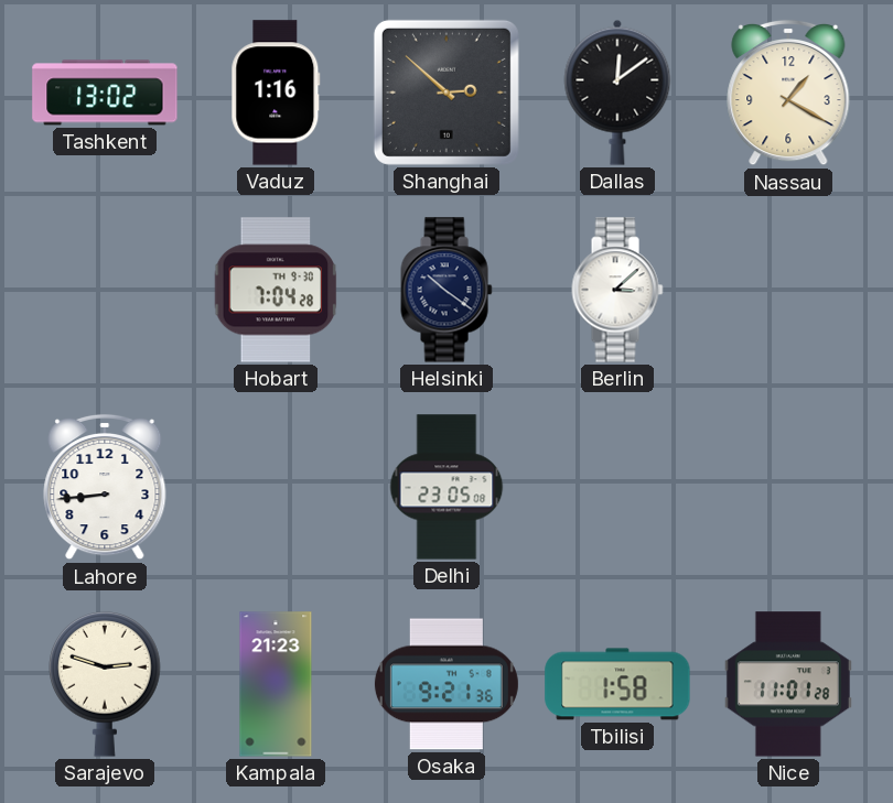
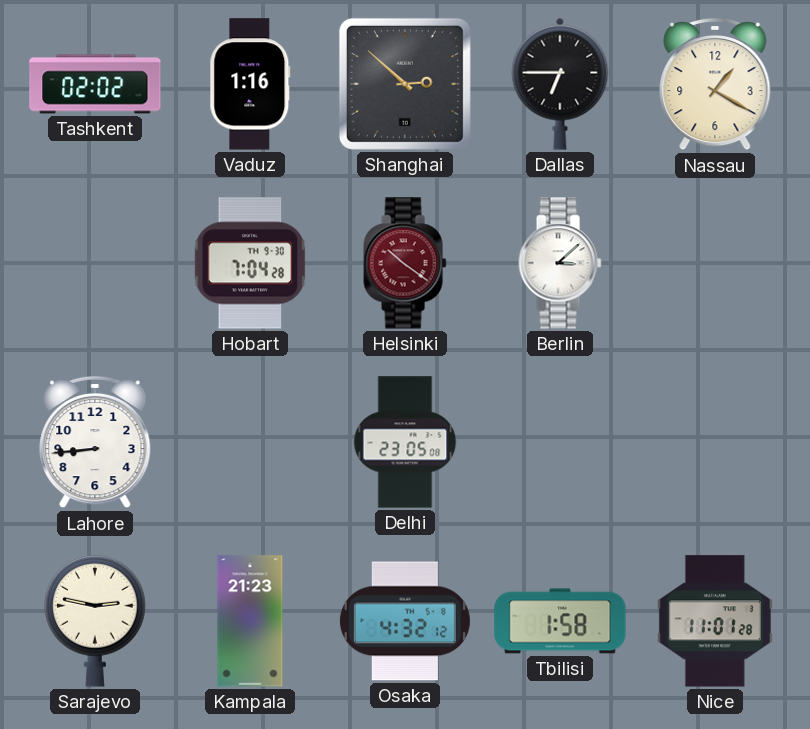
Tashkent: 13:02 -> 02:02
Dallas: 12:09 -> 6:45
Helsinki dial: navy -> burgundy
Sarajevo: 2:48 -> 2:47
Osaka: 9:21 -> 4:32
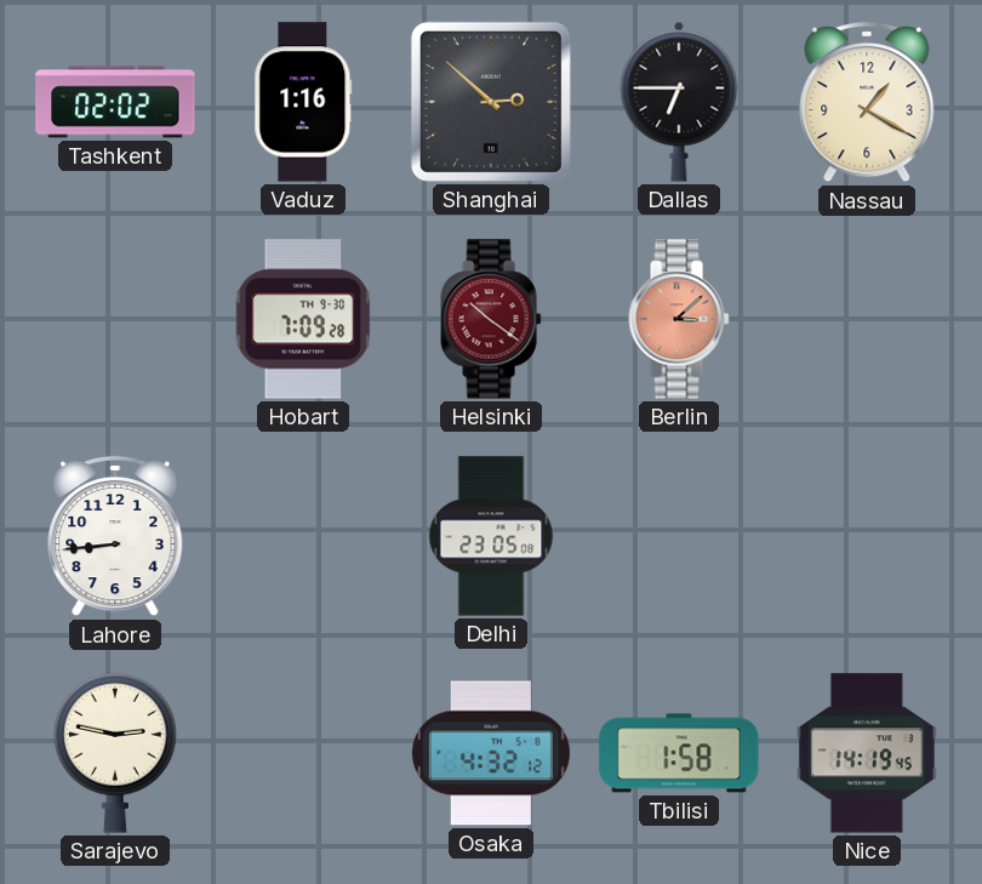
Hobart: 7:04 -> 7:09
Berlin dial: white -> salmon
Kampala: 21:23 -> none
Nice: 11:01 -> 14:19
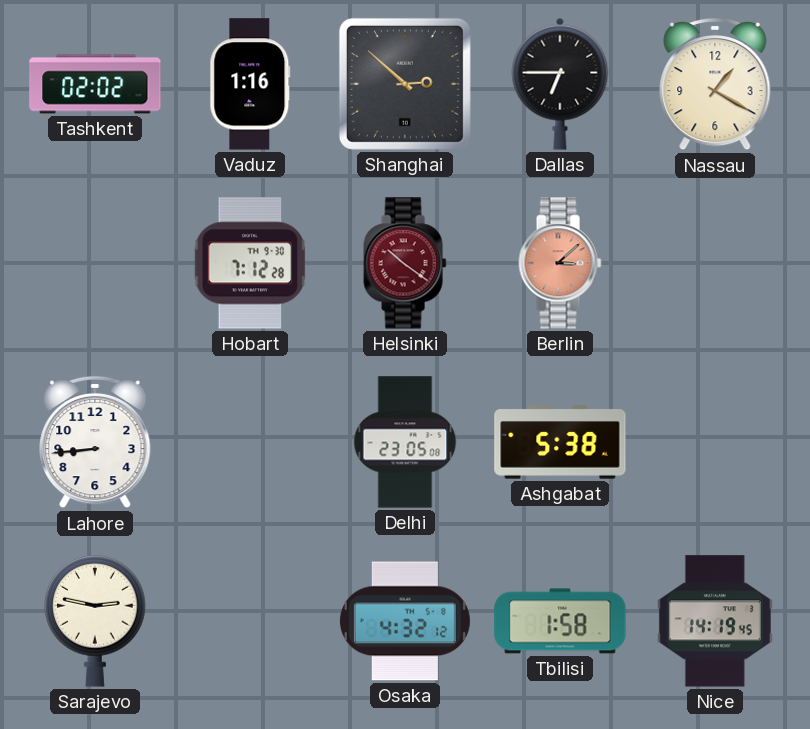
Hobart: 7:09 -> 7:12
Ashgabat: none -> 5:38
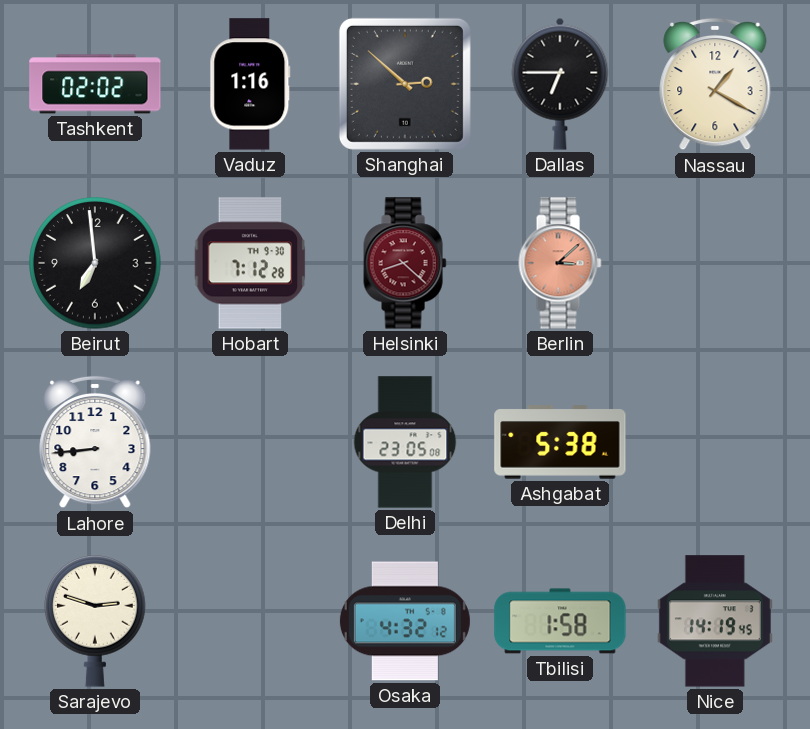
Beirut: none -> 6:59
Helsinki: 10:21 -> 8:22
Sarajevo: 2:47 -> 2:48
